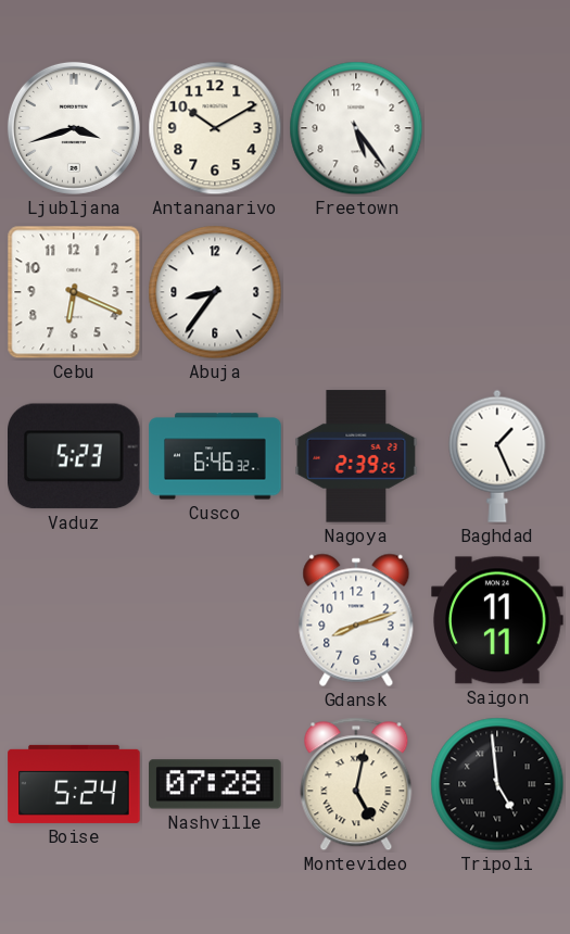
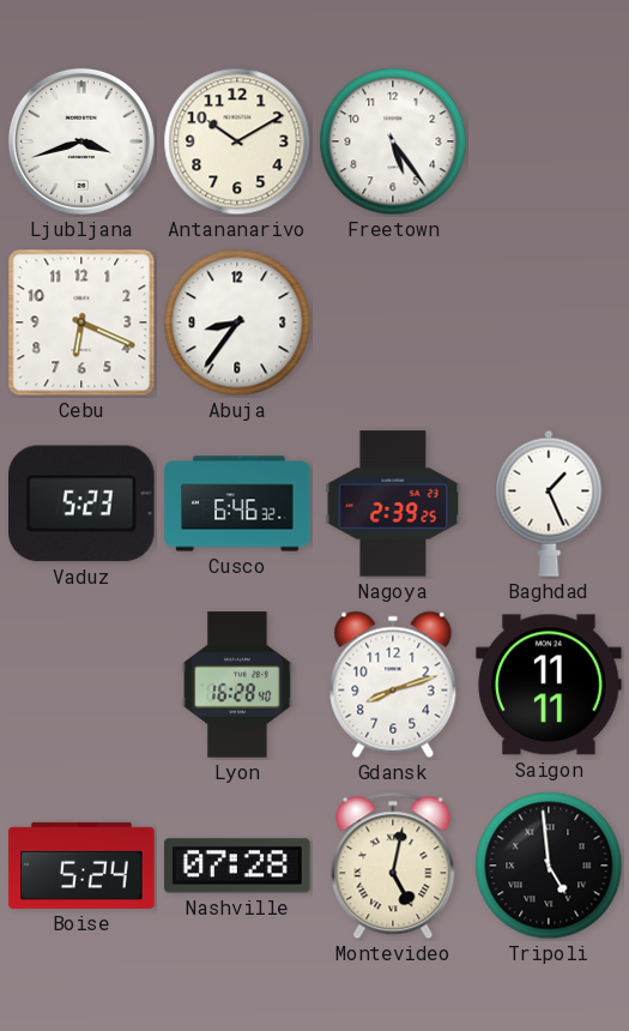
Lyon: none -> 16:28
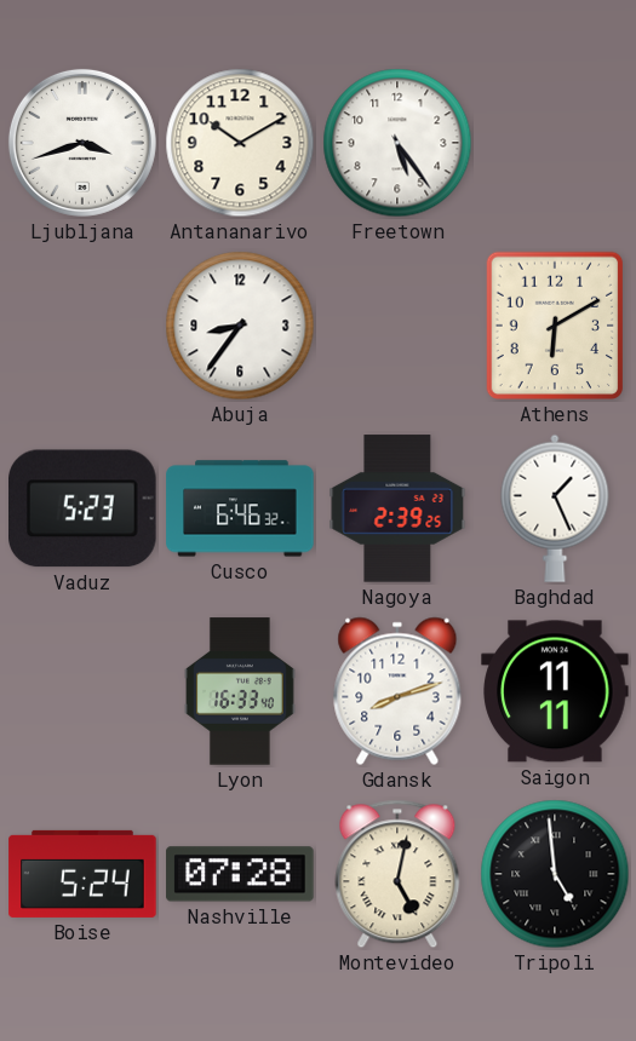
Cebu: 6:19 -> none
Athens: none -> 6:10
Lyon: 16:28 -> 16:33
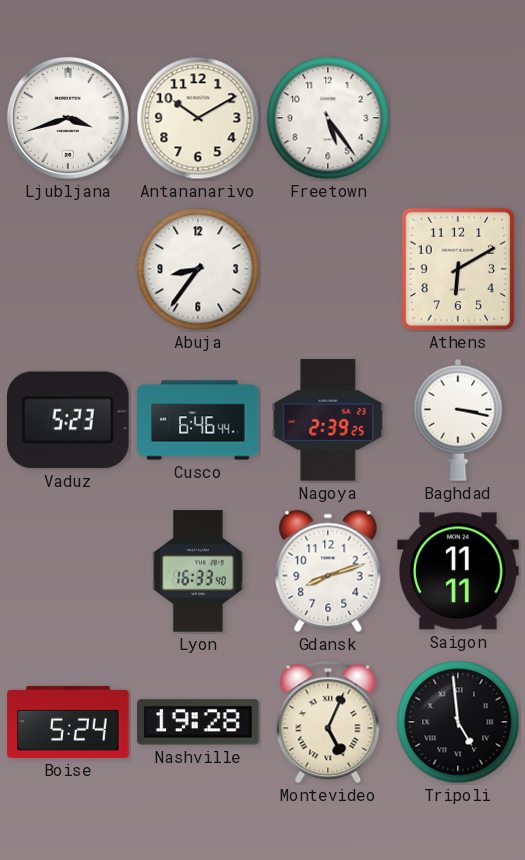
Cusco: 6:46:32 -> 6:46:44
Baghdad: 1:26 -> 3:17
Nashville: 07:28 -> 19:28
Montevideo: 5:02 -> 5:04
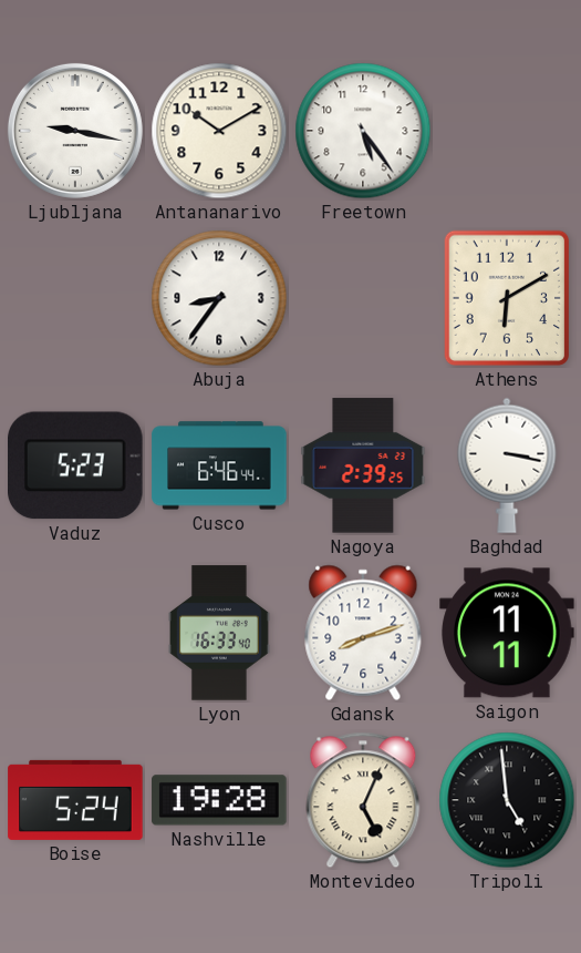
Ljubljana: 3:42 -> 9:17
